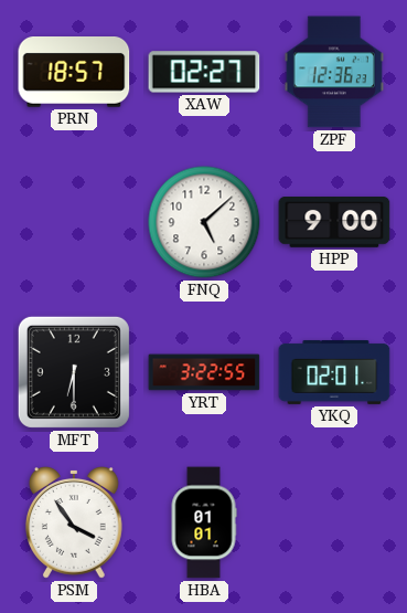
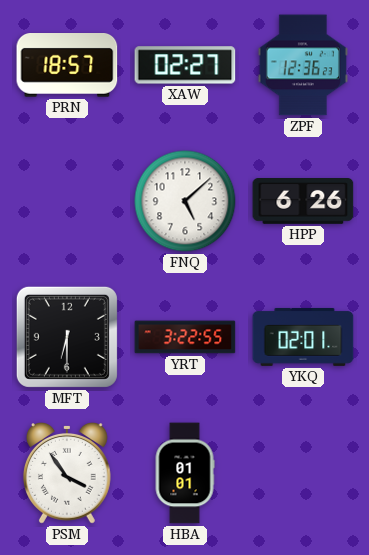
HPP: 9:00 -> 6:26
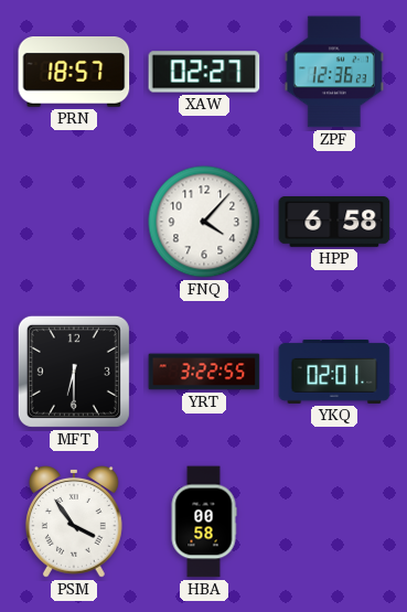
FNQ: 5:08 -> 4:07
HPP: 6:26 -> 6:58
HBA: 01:01 -> 00:58
